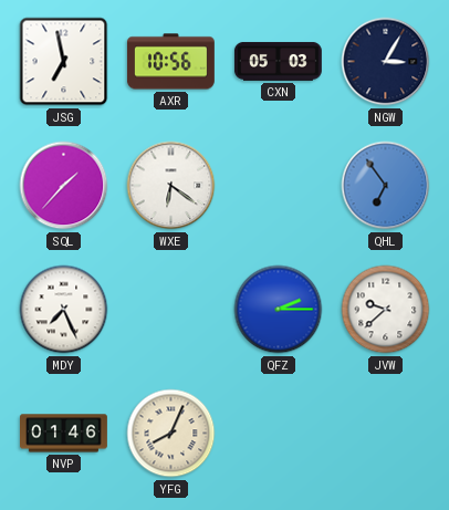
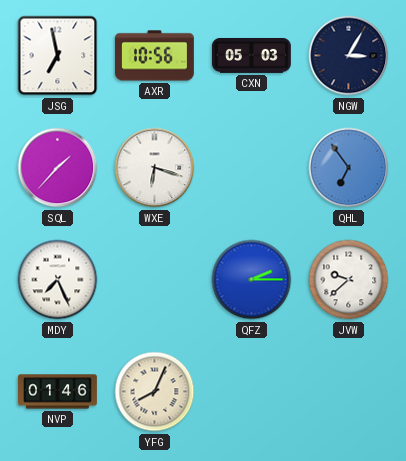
WXE: 6:21 -> 6:18
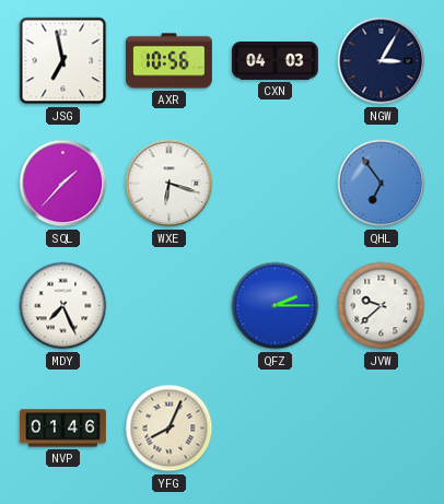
CXN: 05:03 -> 04:03
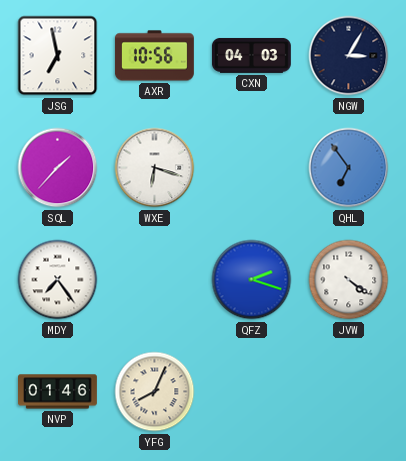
MDY: 7:26 -> 7:24
QFZ: 2:15 -> 2:18
JVW: 9:38 -> 4:21
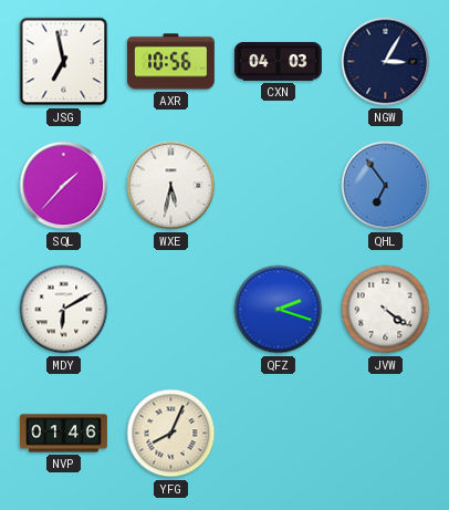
WXE: 6:18 -> 5:32
MDY: 7:24 -> 6:10
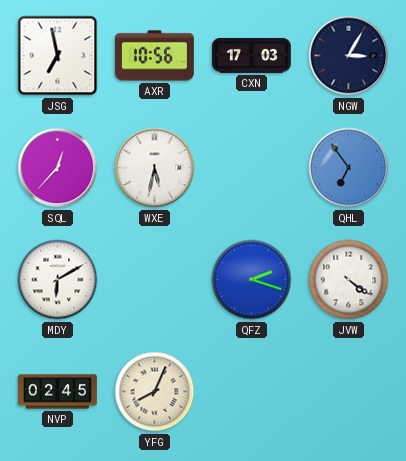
CXN: 04:03 -> 17:03
SQL: 1:37 -> 12:37
NVP: 01:46 -> 02:45
